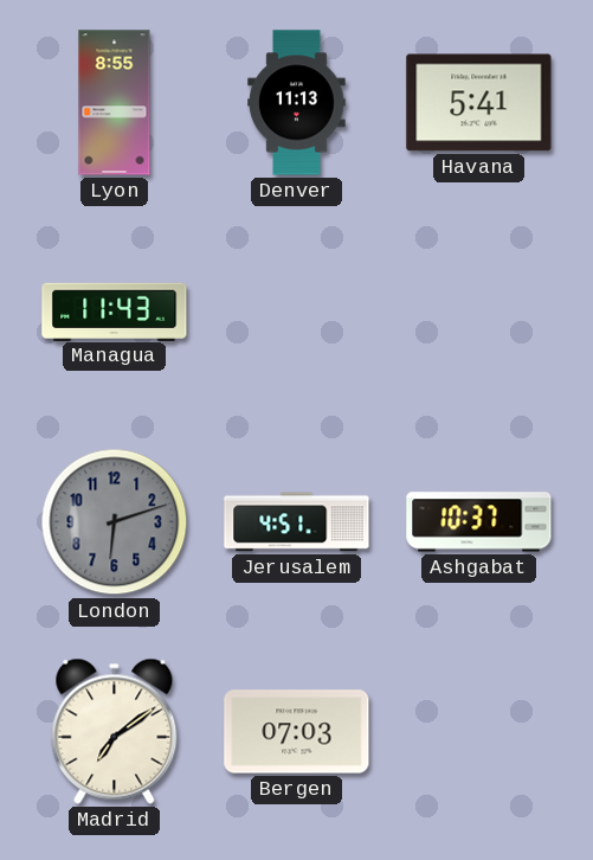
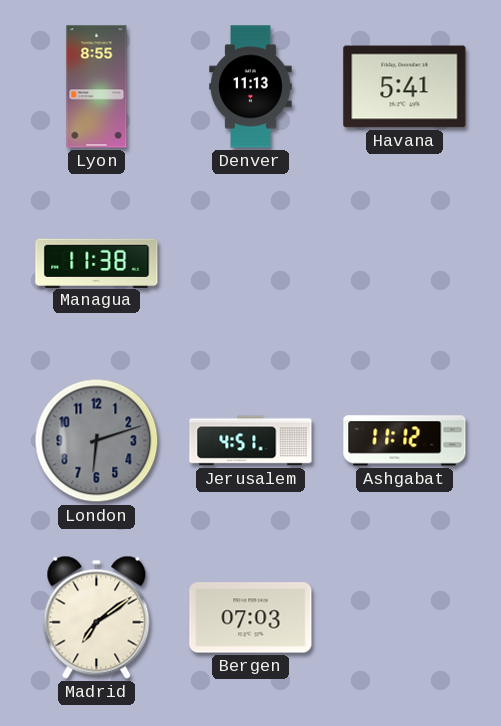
Managua: 11:43 -> 11:38
Ashgabat: 10:37 -> 11:12
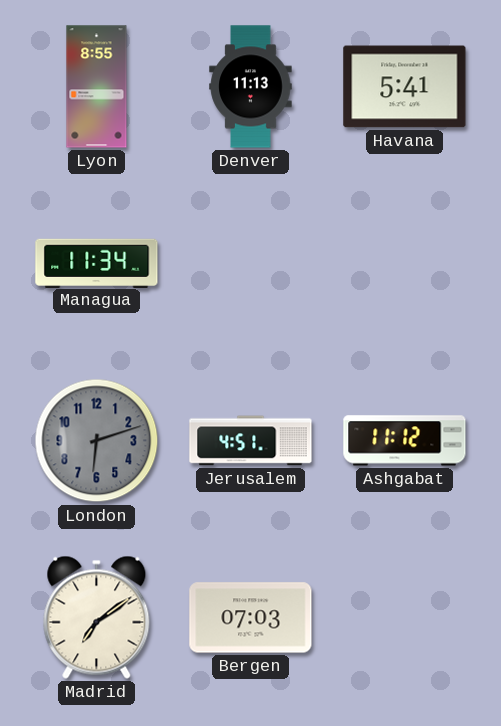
Managua: 11:38 -> 11:34
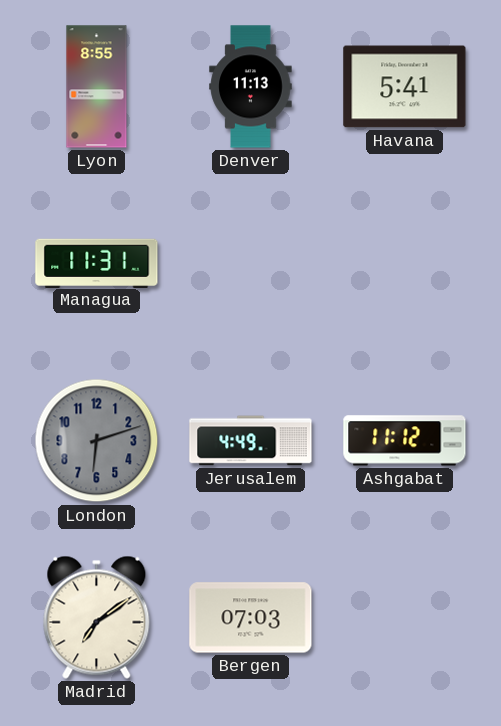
Managua: 11:34 -> 11:31
Jerusalem: 4:51 -> 4:49
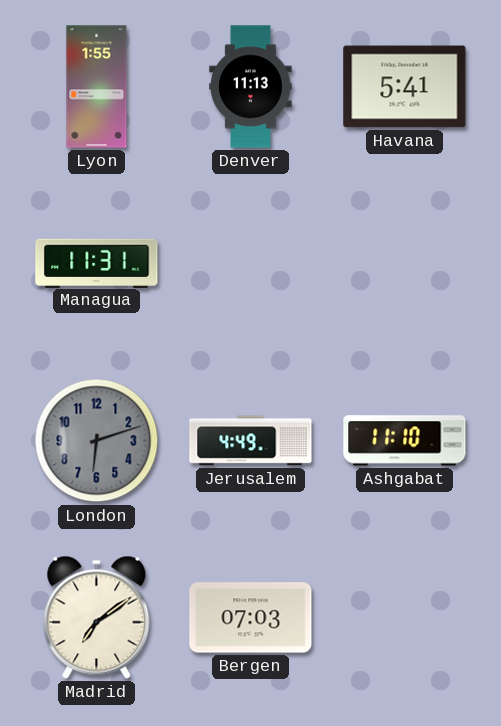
Lyon: 8:55 -> 1:55
Ashgabat: 11:12 -> 11:10
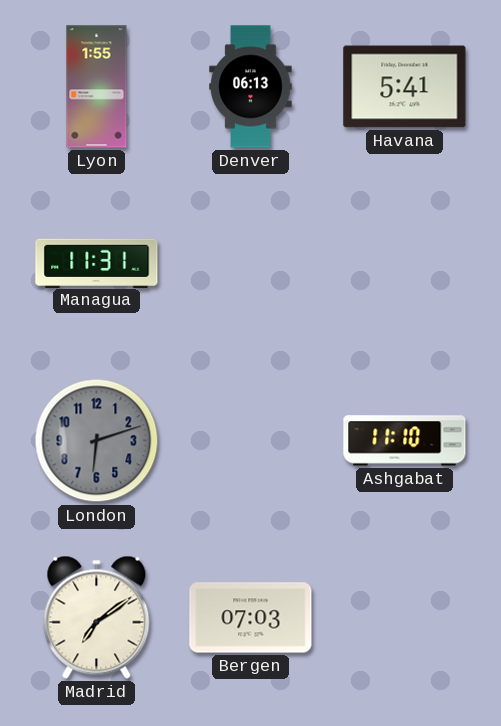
Denver: 11:13 -> 06:13
Jerusalem: 4:49 -> none
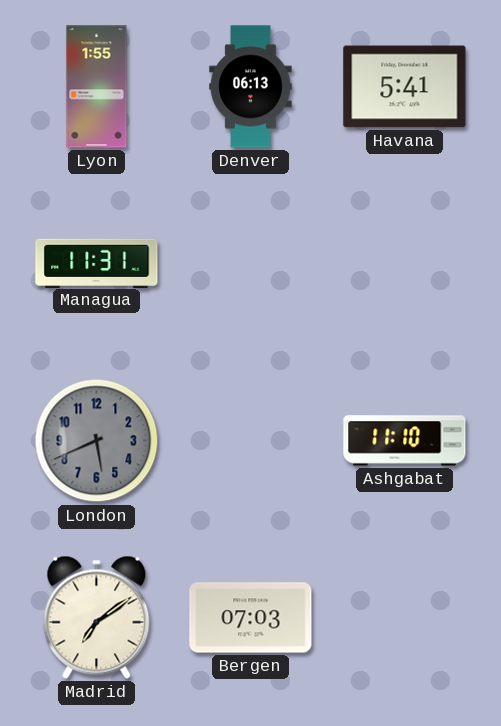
London: 6:12 -> 5:41
